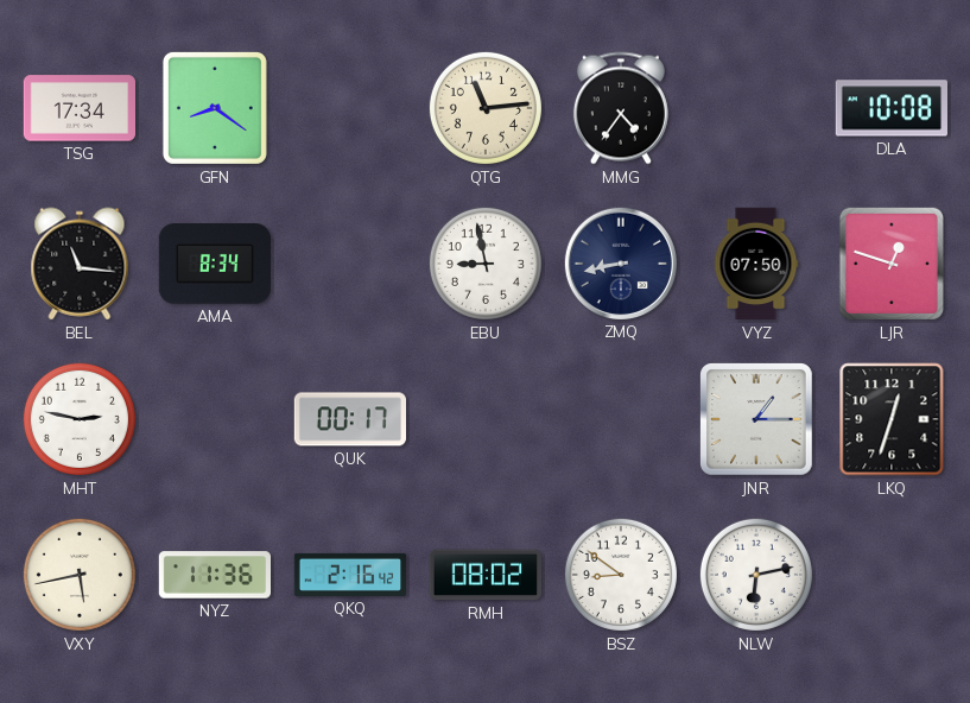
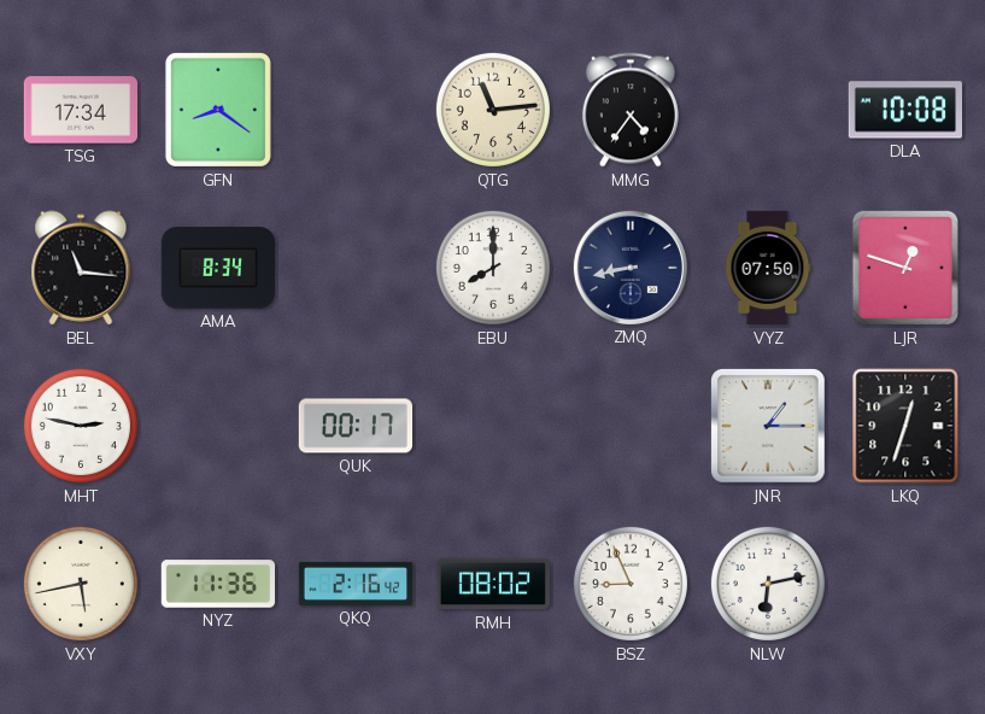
EBU: 8:58 -> 8:00
BSZ: 8:51 -> 8:56
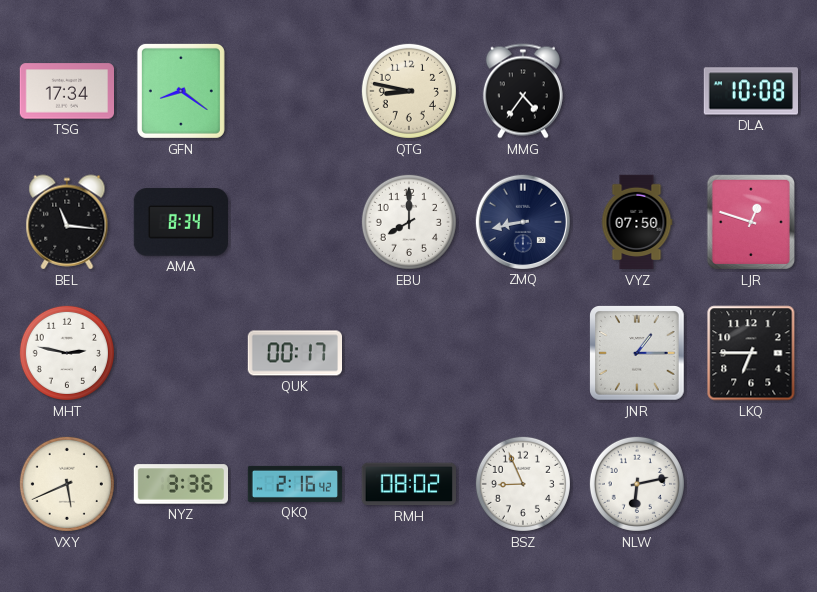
QTG: 11:14 -> 8:47
LKQ: 12:33 -> 6:45
VXY: 5:43 -> 5:41
NYZ: 11:36 -> 3:36
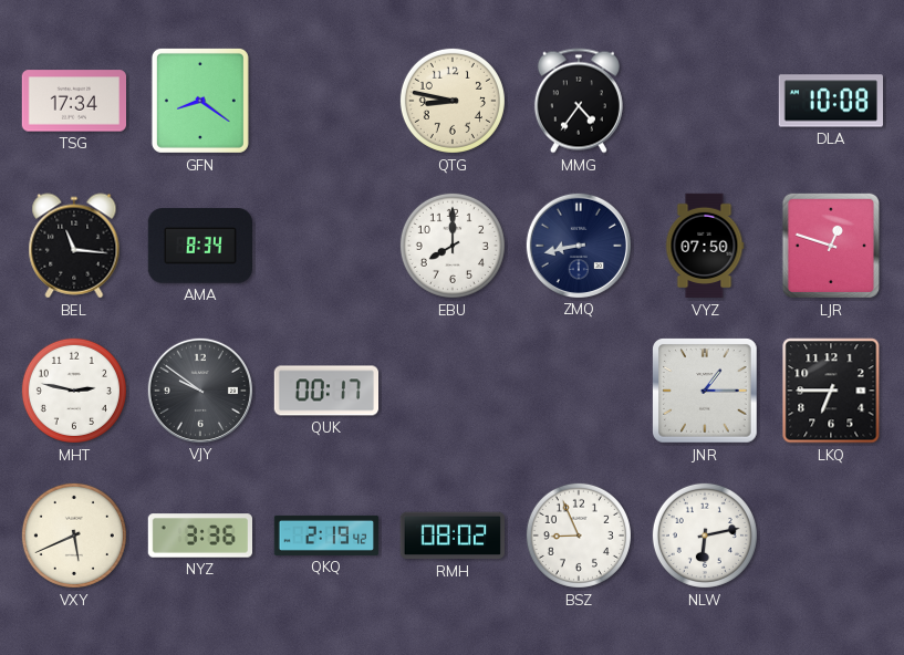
VJY: none -> 9:51
QKQ: 2:16 -> 2:19
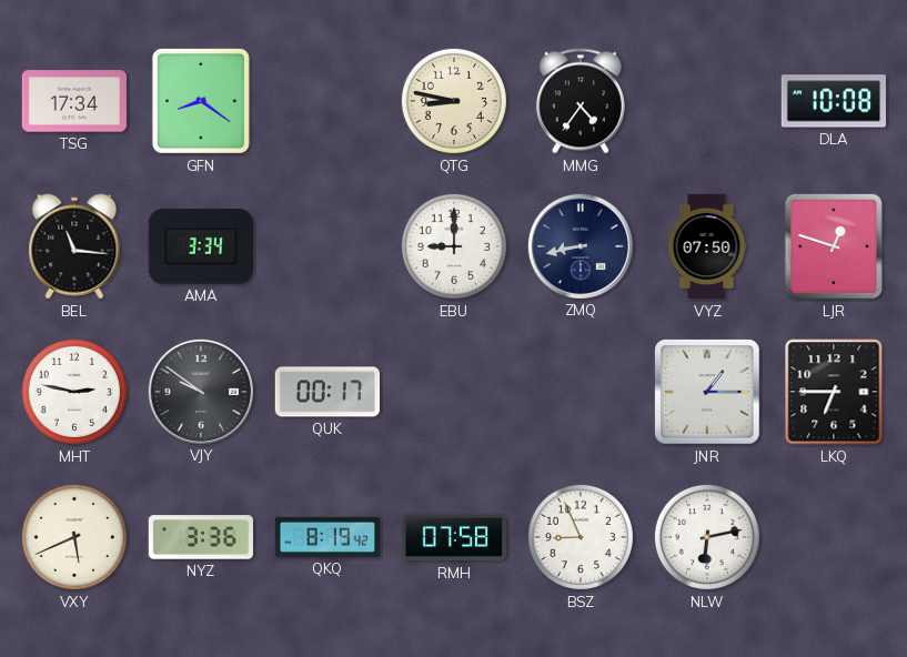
AMA: 8:34 -> 3:34
EBU: 8:00 -> 9:00
QKQ: 2:19 -> 8:19
RMH: 08:02 -> 07:58
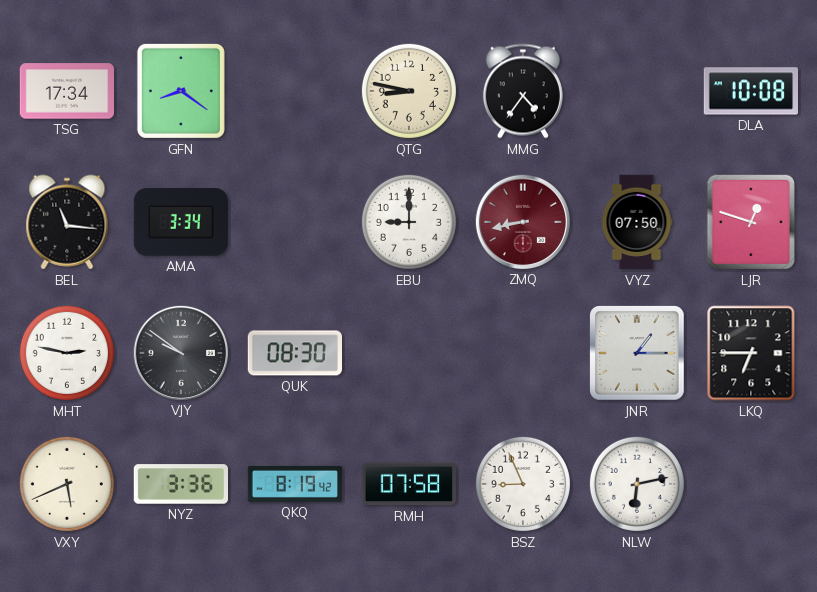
ZMQ dial: navy -> burgundy
QUK: 00:17 -> 08:30
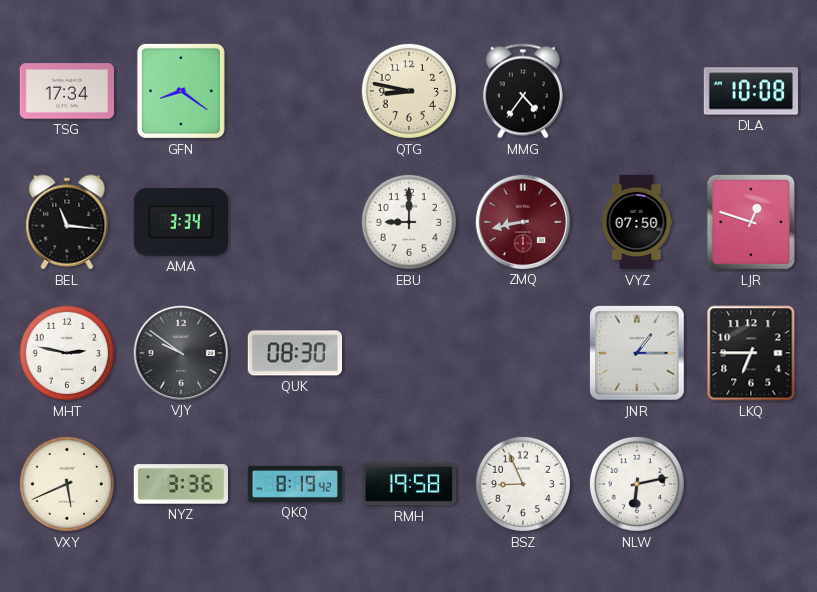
RMH: 07:58 -> 19:58
